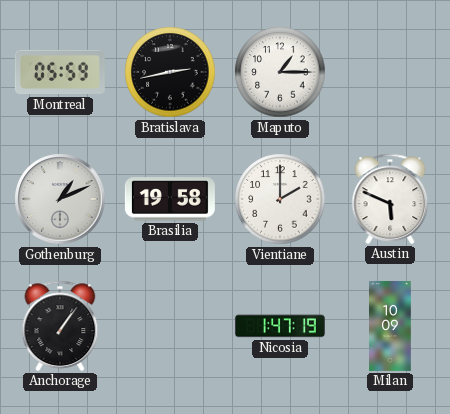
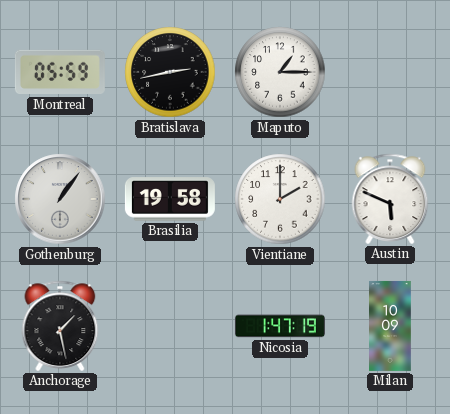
Gothenburg: 1:11 -> 1:06
Anchorage: 1:06 -> 1:28
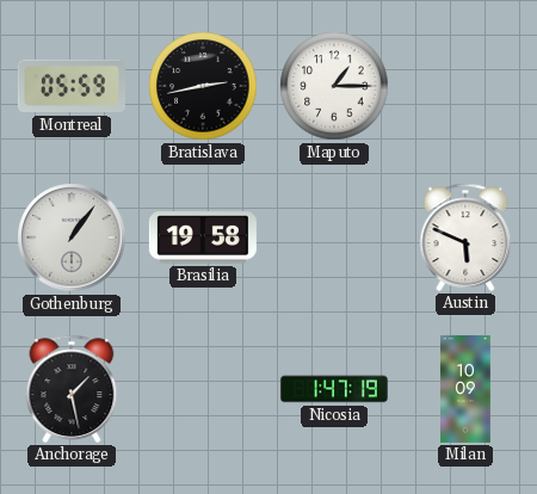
Vientiane: 2:00 -> none
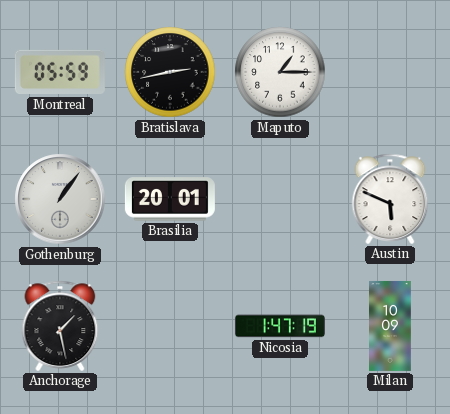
Brasilia: 19:58 -> 20:01
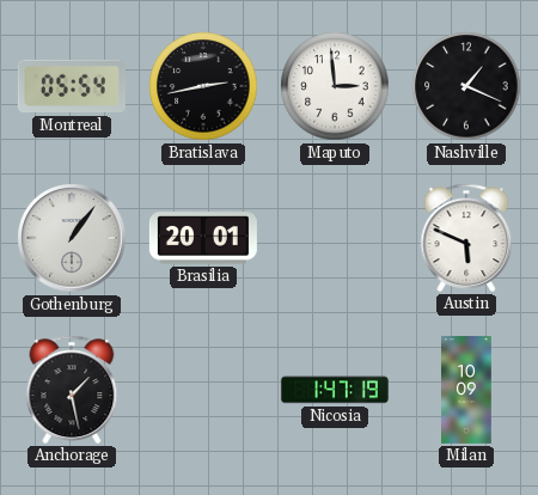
Montreal: 05:59 -> 05:54
Maputo: 1:15 -> 2:59
Nashville: none -> 1:19
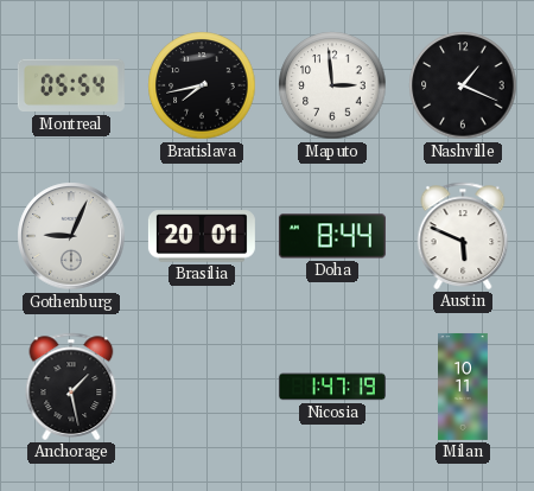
Bratislava: 2:43 -> 7:43
Gothenburg: 1:06 -> 9:04
Doha: none -> 8:44
Milan: 10:09 -> 10:11
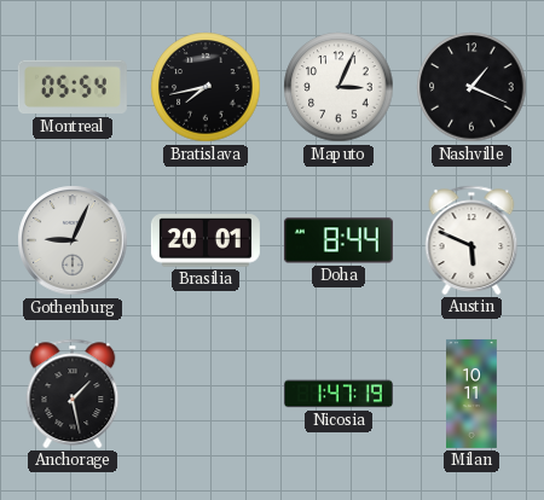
Maputo: 2:59 -> 3:04
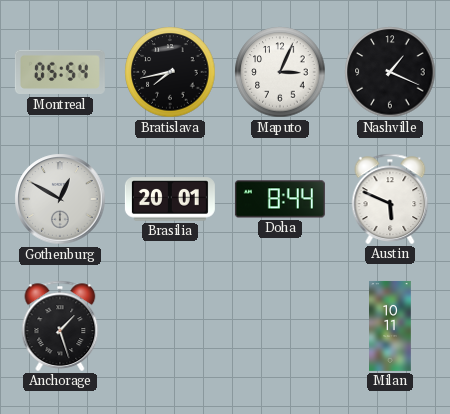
Gothenburg: 9:04 -> 12:50
Anchorage: 1:28 -> 1:27
Nicosia: 1:47 -> none
